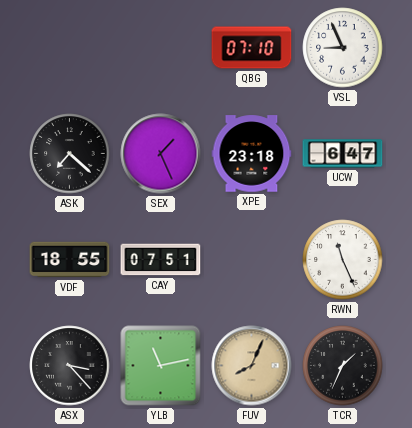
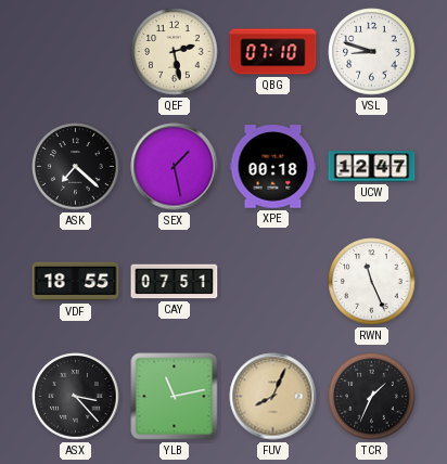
QEF: none -> 2:28
VSL: 8:56 -> 8:48
SEX: 1:26 -> 1:28
XPE: 23:18 -> 00:18
UCW: 6:47 -> 12:47
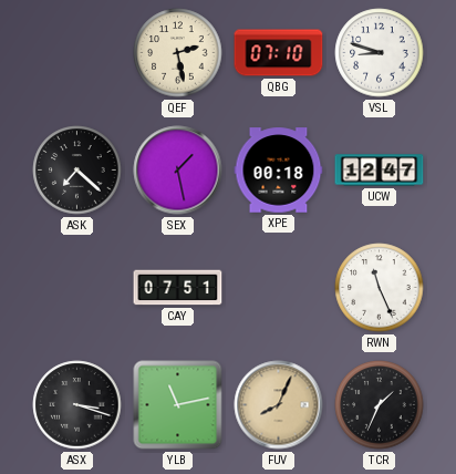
VDF: 18:55 -> none
ASX: 3:23 -> 3:18
